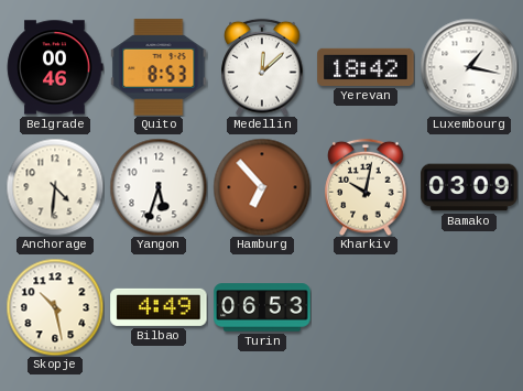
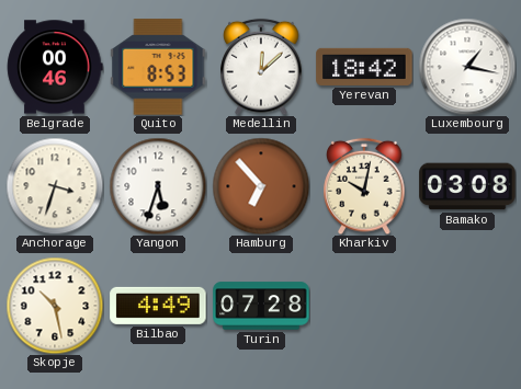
Anchorage: 4:31 -> 3:33
Bamako: 03:09 -> 03:08
Turin: 06:53 -> 07:28
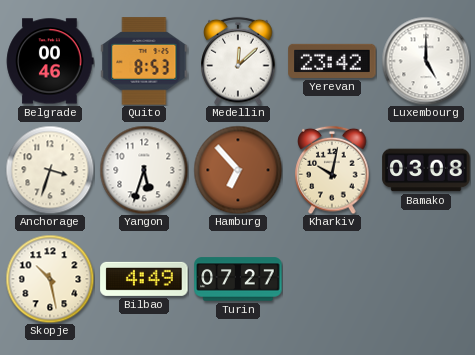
Yerevan: 18:42 -> 23:42
Luxembourg: 1:17 -> 5:00
Turin: 07:28 -> 07:27
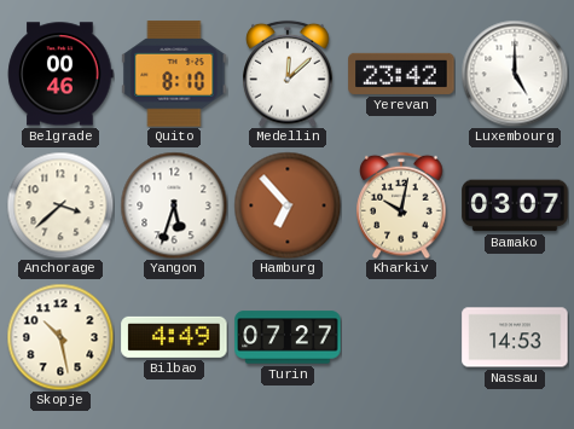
Quito: 8:53 -> 8:10
Anchorage: 3:33 -> 3:38
Bamako: 03:08 -> 03:07
Nassau: none -> 14:53
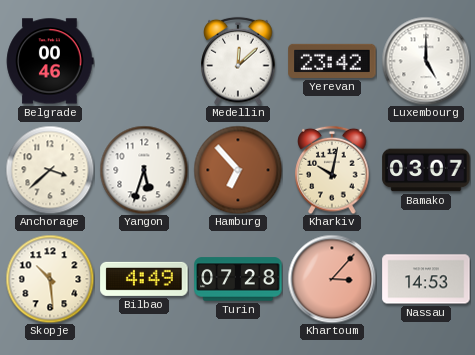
Quito: 8:10 -> none
Skopje: 10:28 -> 10:29
Turin: 07:27 -> 07:28
Khartoum: none -> 3:07
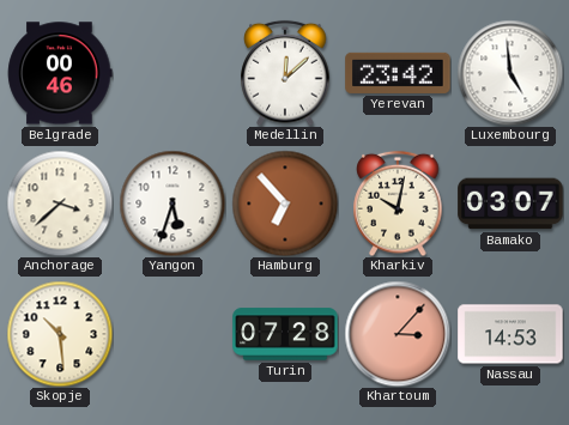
Luxembourg: 5:00 -> 4:59
Bilbao: 4:49 -> none
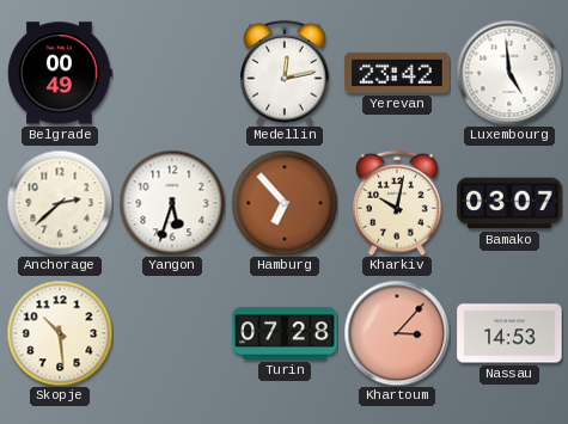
Belgrade: 00:46 -> 00:49
Medellin: 12:08 -> 12:13
Anchorage: 3:38 -> 2:38
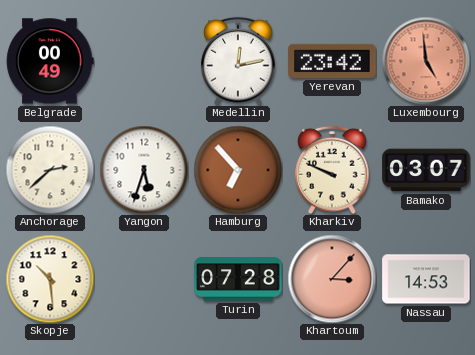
Luxembourg dial: white -> salmon
Kharkiv: 10:02 -> 9:49
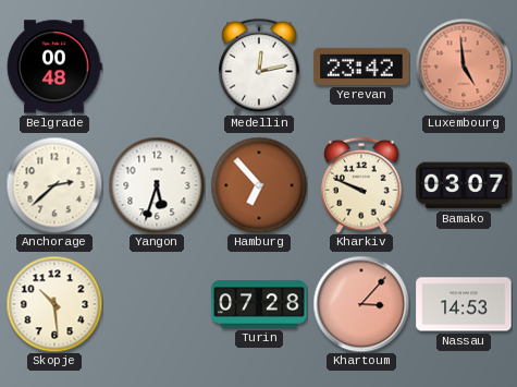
Belgrade: 00:49 -> 00:48
